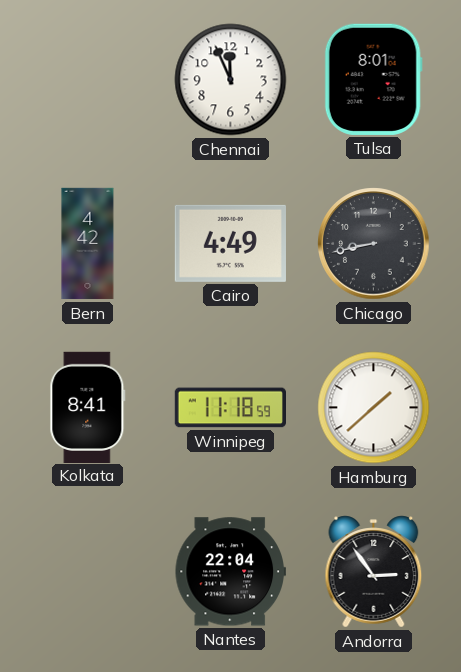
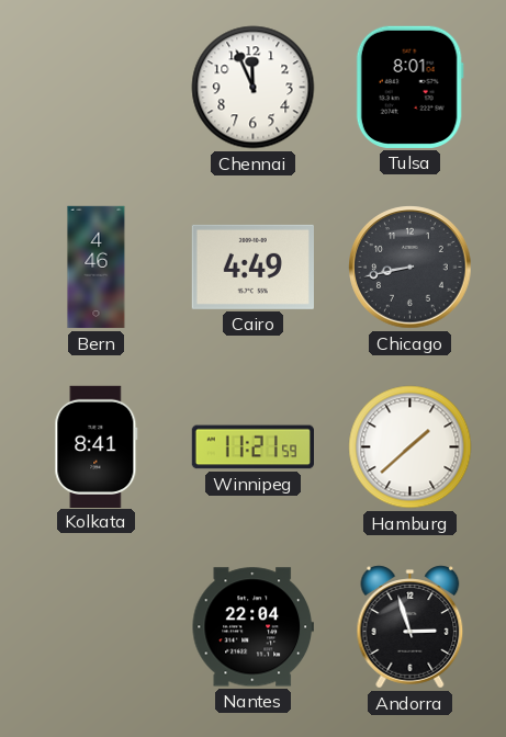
Bern: 4:42 -> 4:46
Winnipeg: 11:18 -> 11:21
Andorra: 2:54 -> 2:57
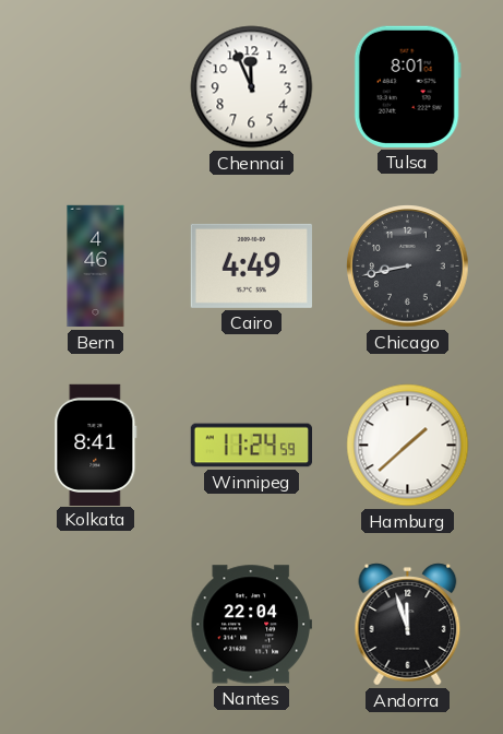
Winnipeg: 11:21 -> 11:24
Andorra: 2:57 -> 11:57
